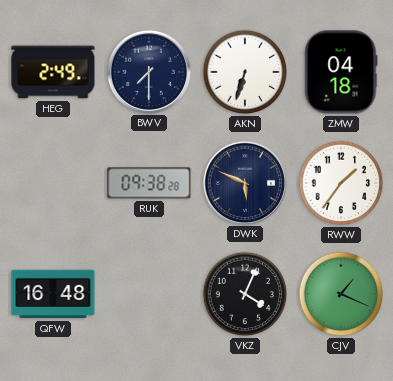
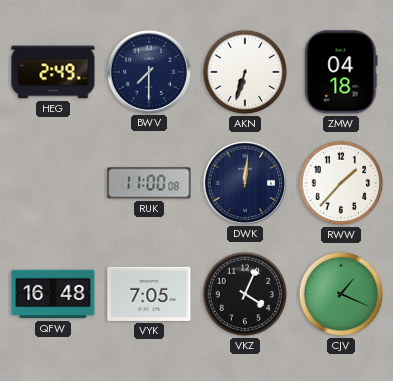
RUK: 09:38 -> 11:00
DWK: 5:49 -> 12:01
RWW: 1:36 -> 1:37
VYK: none -> 7:05
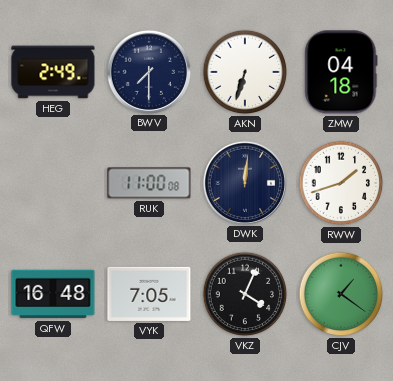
RWW: 1:37 -> 1:42
CJV: 1:19 -> 1:21
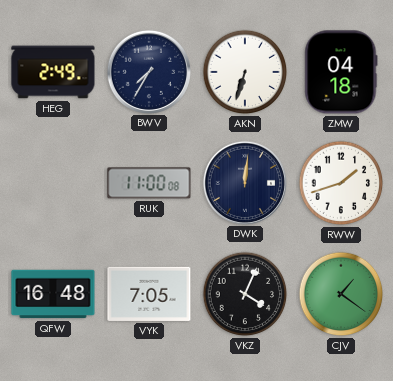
BWV: 7:30 -> 7:35
